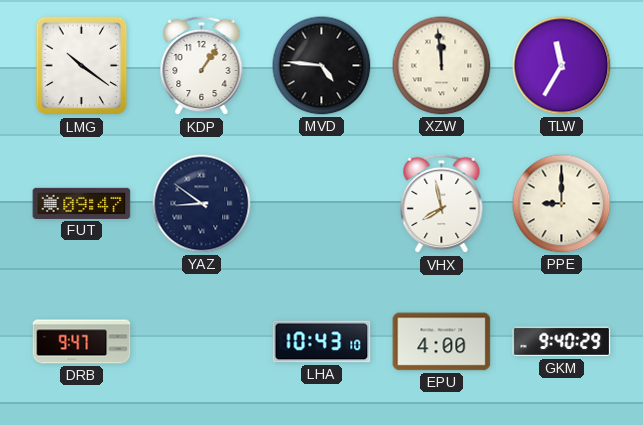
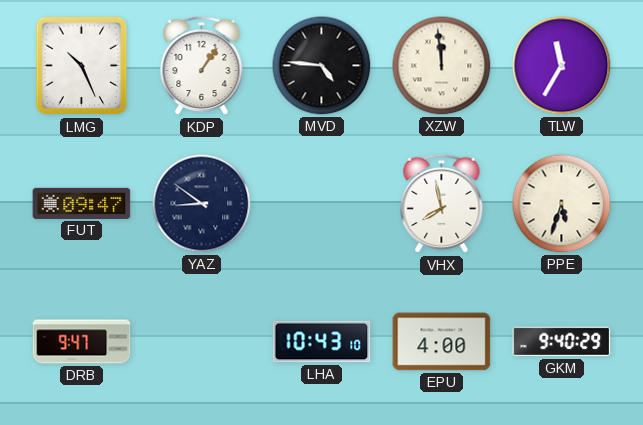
LMG: 10:21 -> 10:26
PPE: 9:00 -> 5:33
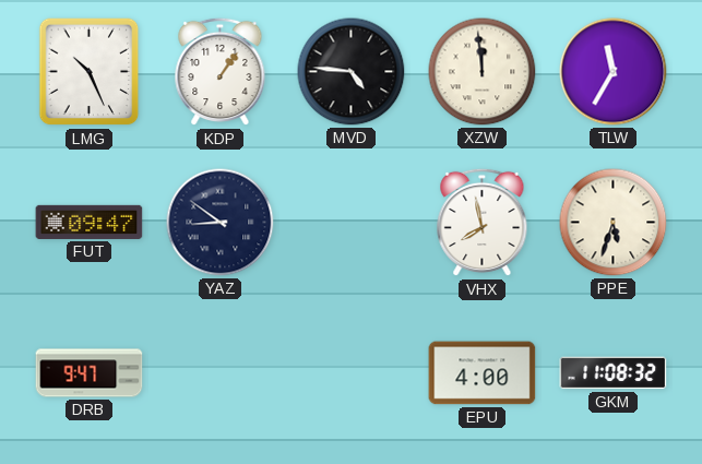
LHA: 10:43 -> none
GKM: 9:40 -> 11:08
